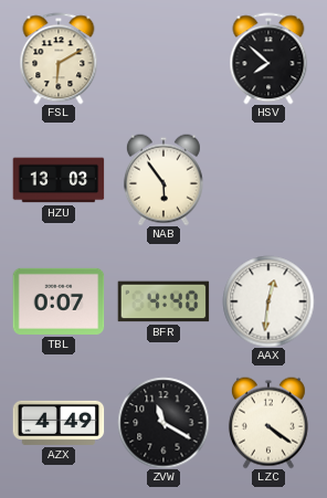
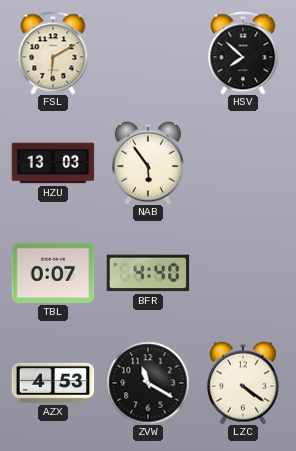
AAX: 12:31 -> none
AZX: 4:49 -> 4:53
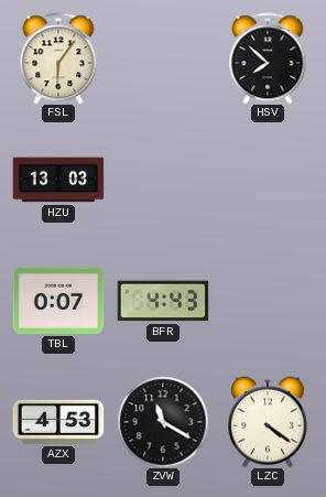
FSL: 6:10 -> 6:06
NAB: 5:54 -> none
BFR: 4:40 -> 4:43
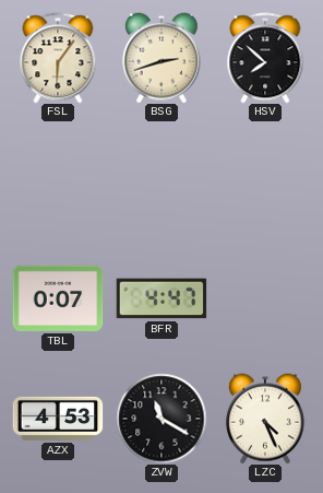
BSG: none -> 2:42
HZU: 13:03 -> none
BFR: 4:43 -> 4:47
LZC: 4:21 -> 4:26
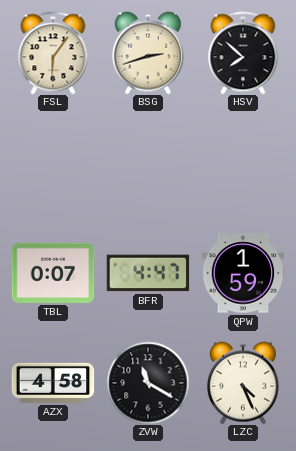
QPW: none -> 1:59
AZX: 4:53 -> 4:58
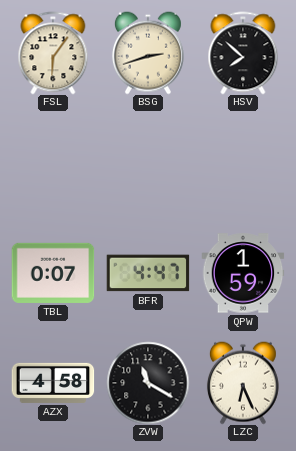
LZC: 4:26 -> 6:26
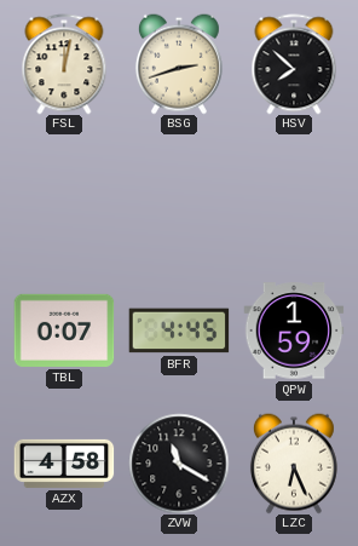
FSL: 6:06 -> 12:02
BFR: 4:47 -> 4:45
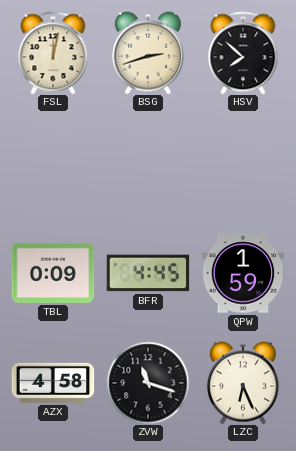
TBL: 0:07 -> 0:09
ZVW: 11:20 -> 11:18
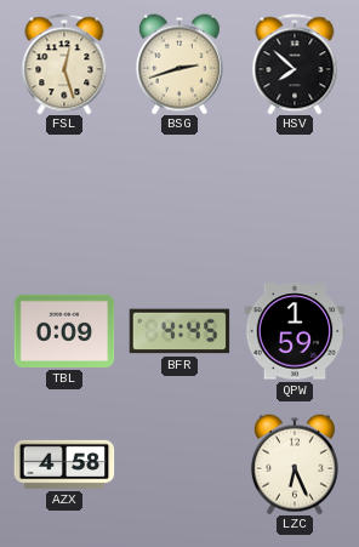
FSL: 12:02 -> 12:27
ZVW: 11:18 -> none
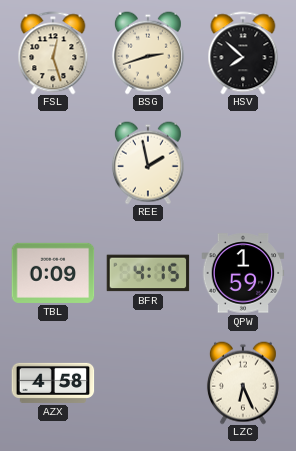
REE: none -> 1:58
BFR: 4:45 -> 4:15
